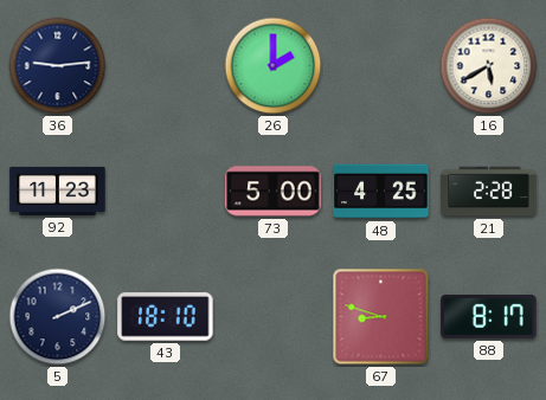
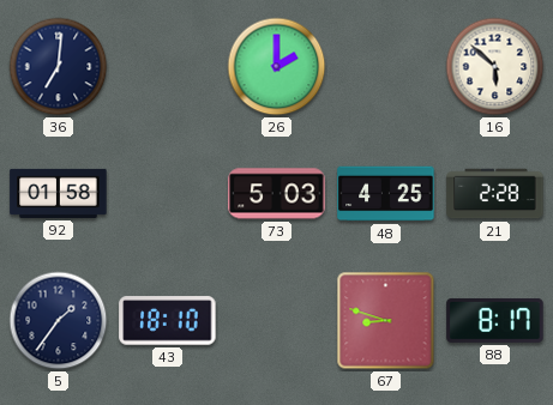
36: 9:14 -> 7:01
16: 5:40 -> 5:52
92: 11:23 -> 01:58
73: 5:00 -> 5:03
5: 2:11 -> 1:36
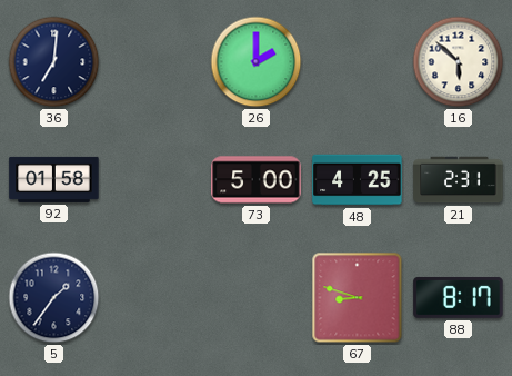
73: 5:03 -> 5:00
21: 2:28 -> 2:31
43: 18:10 -> none
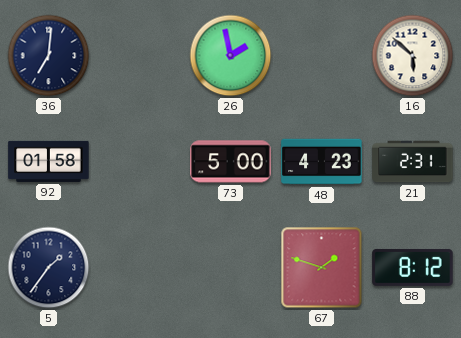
26: 2:00 -> 1:58
48: 4:25 -> 4:23
67: 8:48 -> 1:48
88: 8:17 -> 8:12
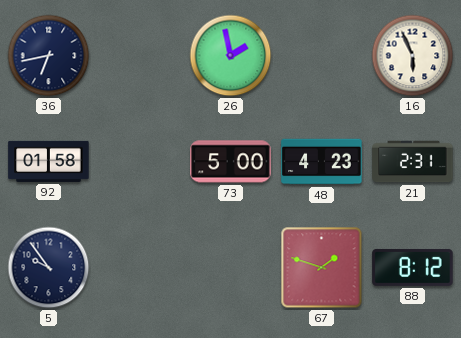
36: 7:01 -> 6:43
16: 5:52 -> 5:56
5: 1:36 -> 9:54
